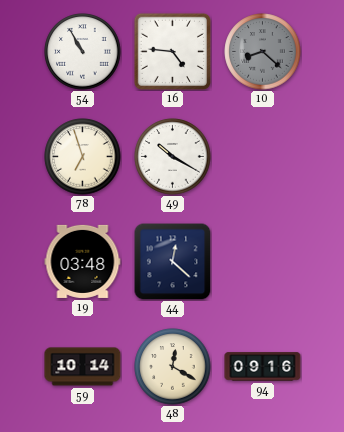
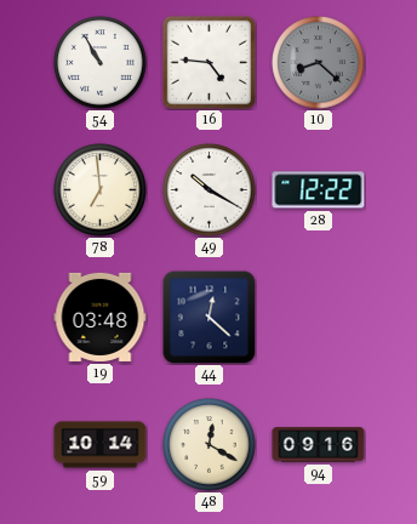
78: 6:57 -> 6:59
28: none -> 12:22
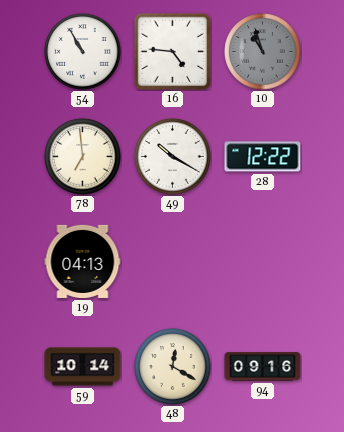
10: 8:22 -> 10:57
19: 03:48 -> 04:13
44: 12:22 -> none
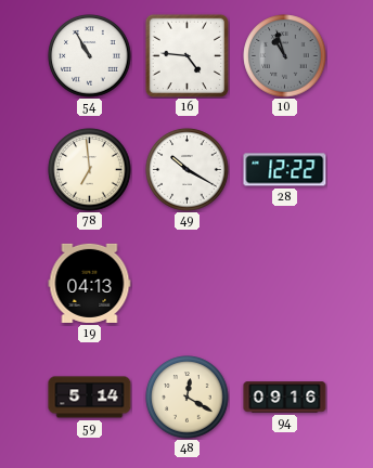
59: 10:14 -> 5:14
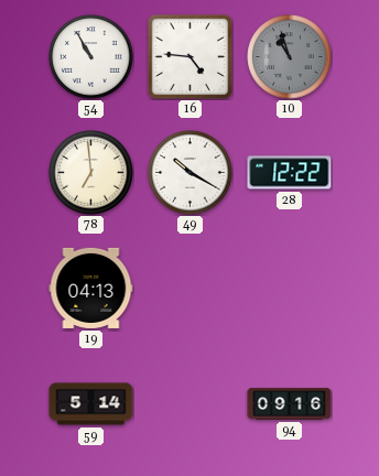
48: 12:20 -> none
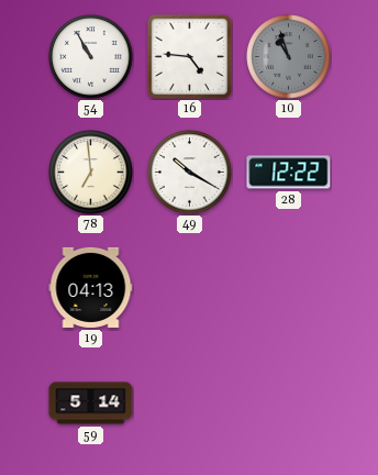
94: 09:16 -> none
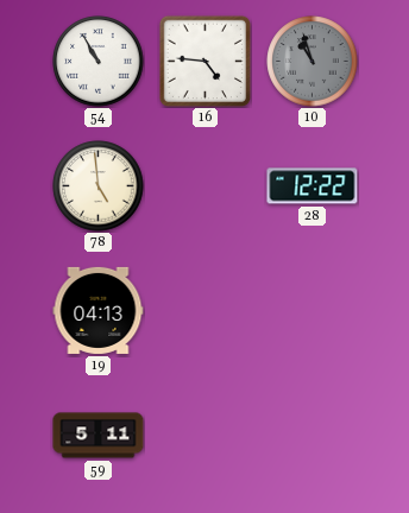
78: 6:59 -> 4:59
49: 10:20 -> none
59: 5:14 -> 5:11
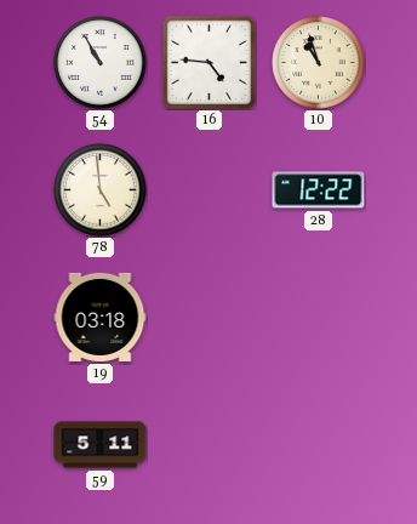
10 dial: grey -> cream
19: 04:13 -> 03:18
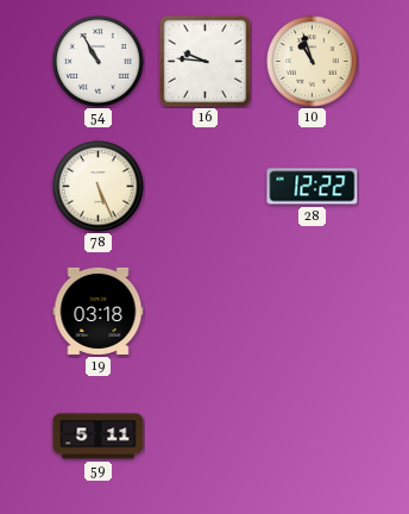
16: 4:46 -> 9:46
78: 4:59 -> 5:26
